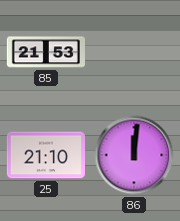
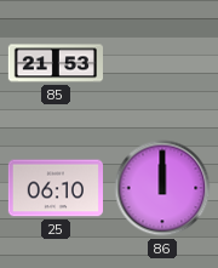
25: 21:10 -> 06:10
86: 12:01 -> 12:00
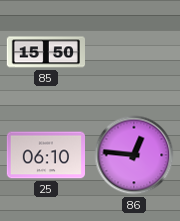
85: 21:53 -> 15:50
86: 12:00 -> 12:46
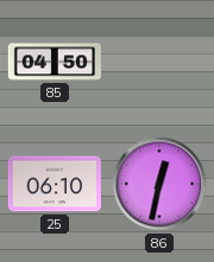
85: 15:50 -> 04:50
86: 12:46 -> 12:32
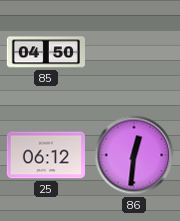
25: 06:10 -> 06:12
86: 12:32 -> 12:31
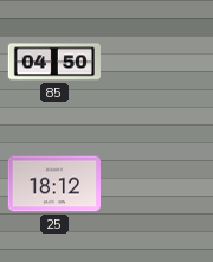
25: 06:12 -> 18:12
86: 12:31 -> none
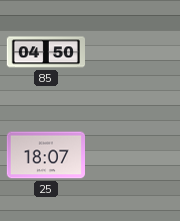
25: 18:12 -> 18:07
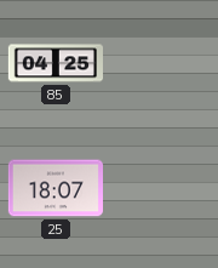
85: 04:50 -> 04:25
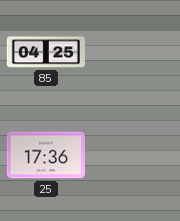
25: 18:07 -> 17:36
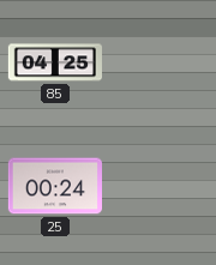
25: 17:36 -> 00:24
